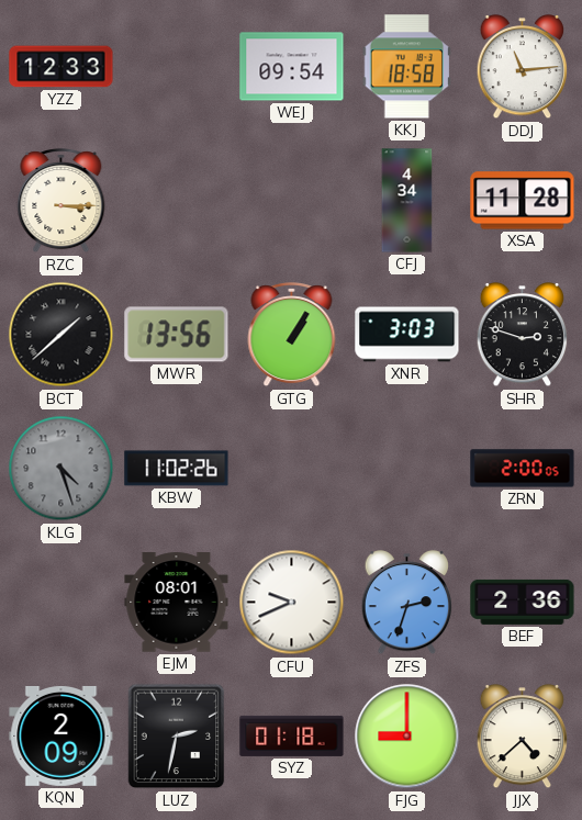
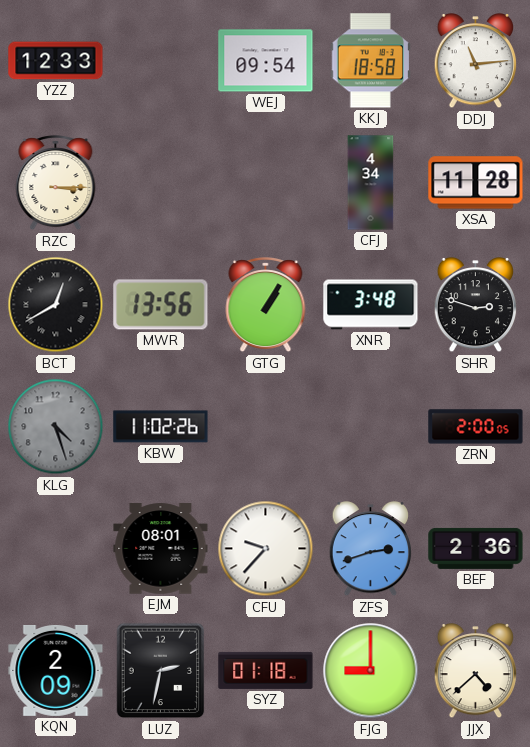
BCT: 1:38 -> 12:40
XNR: 3:03 -> 3:48
CFU: 9:41 -> 9:37
ZFS: 2:33 -> 2:42
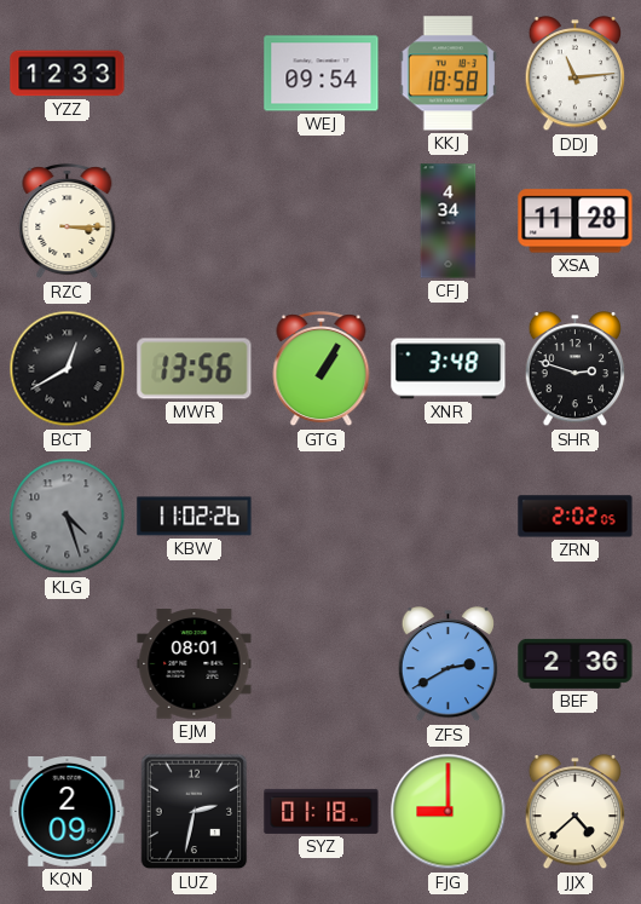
ZRN: 2:00 -> 2:02
CFU: 9:37 -> none
ZFS: 2:42 -> 2:40
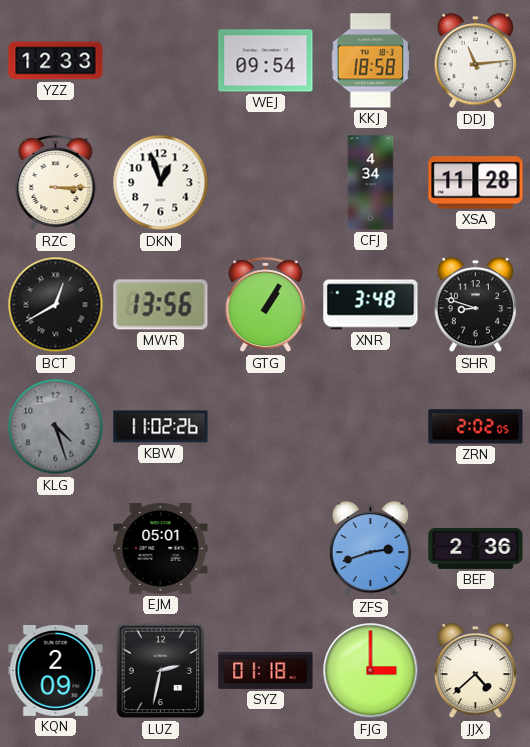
DKN: none -> 12:57
SHR: 2:48 -> 8:48
EJM: 08:01 -> 05:01
ZFS: 2:40 -> 2:42
FJG: 9:00 -> 3:00
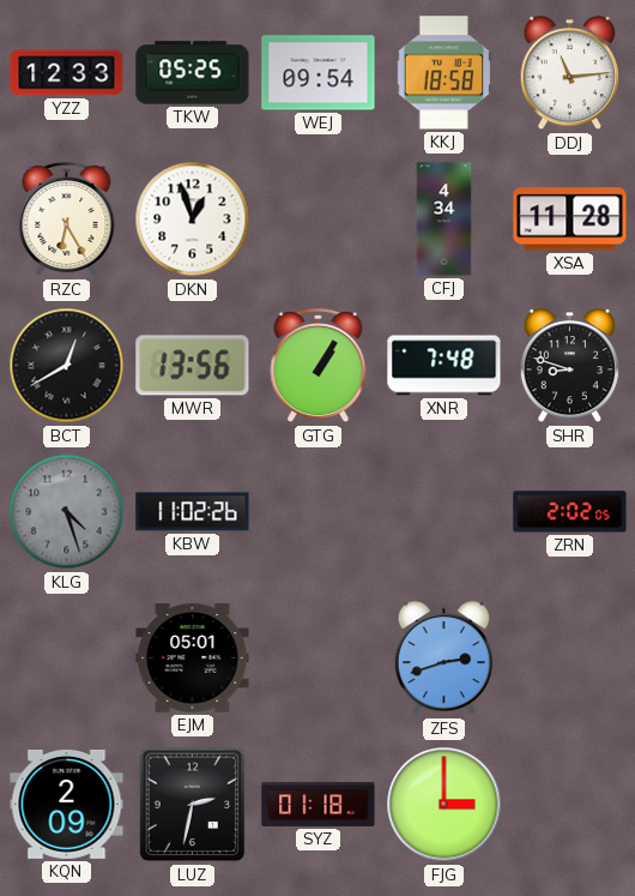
TKW: none -> 05:25
RZC: 3:15 -> 6:25
XNR: 3:48 -> 7:48
BEF: 2:36 -> none
JJX: 4:38 -> none
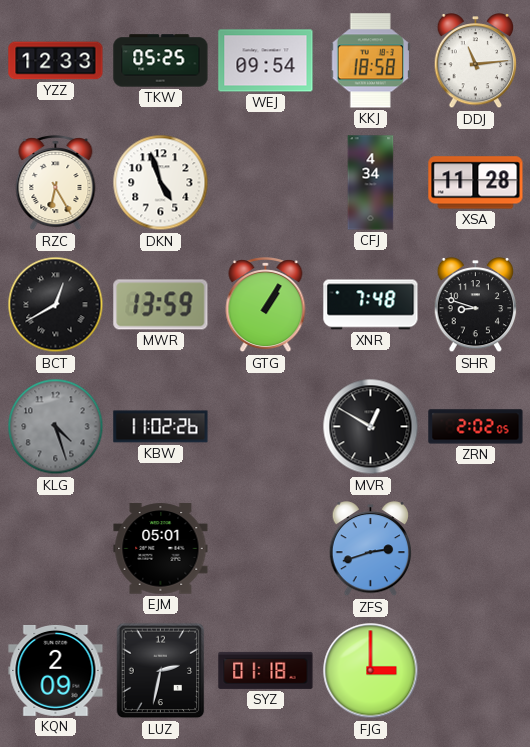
DKN: 12:57 -> 4:57
MWR: 13:56 -> 13:59
MVR: none -> 12:50
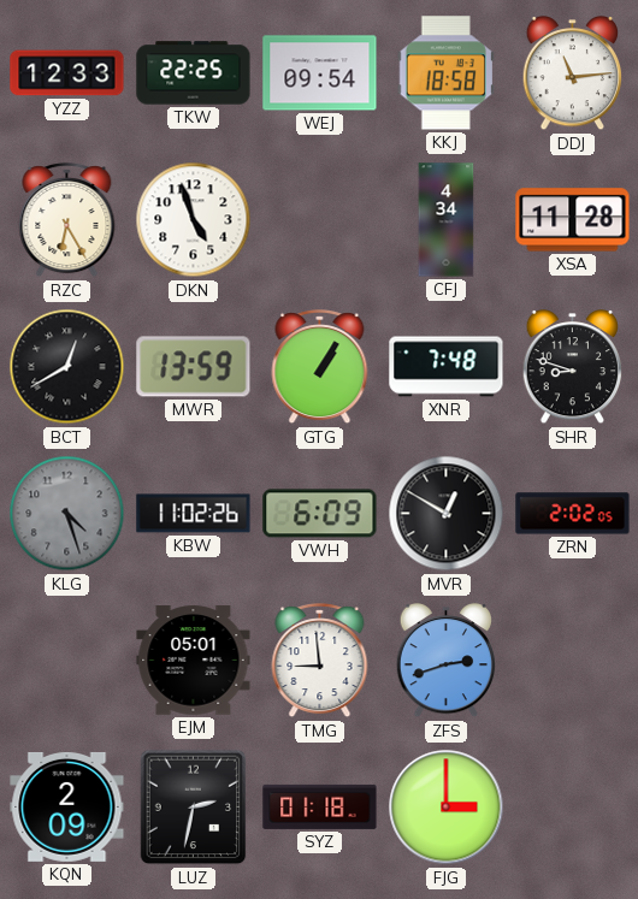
TKW: 05:25 -> 22:25
VWH: none -> 6:09
TMG: none -> 8:59
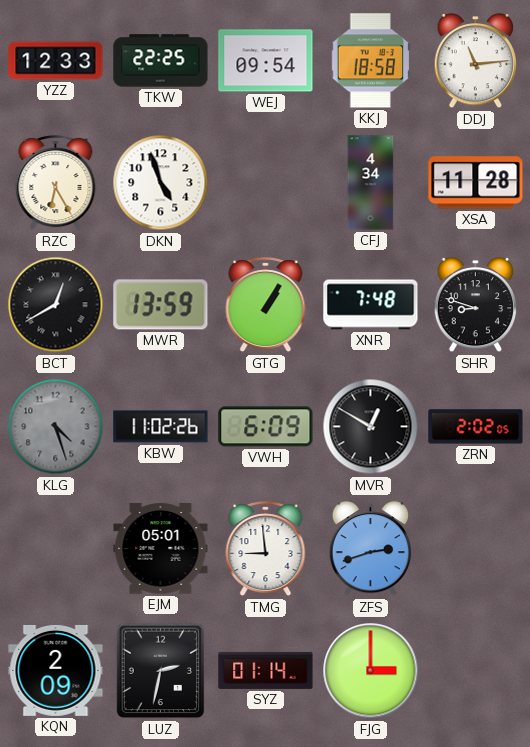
SYZ: 01:18 -> 01:14
